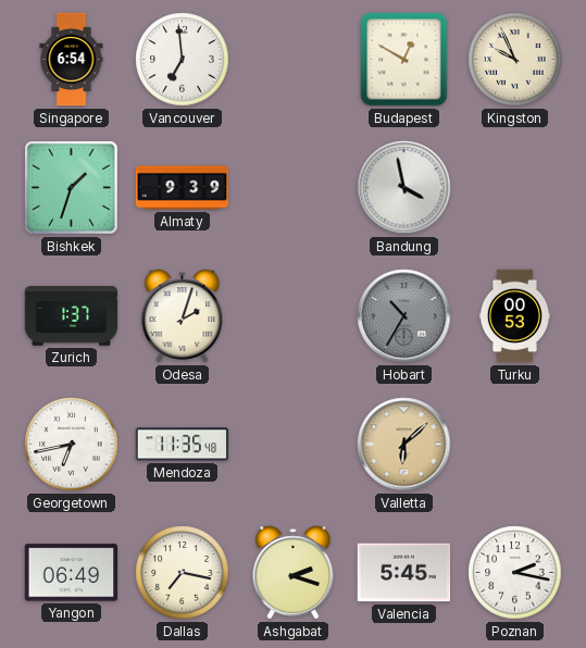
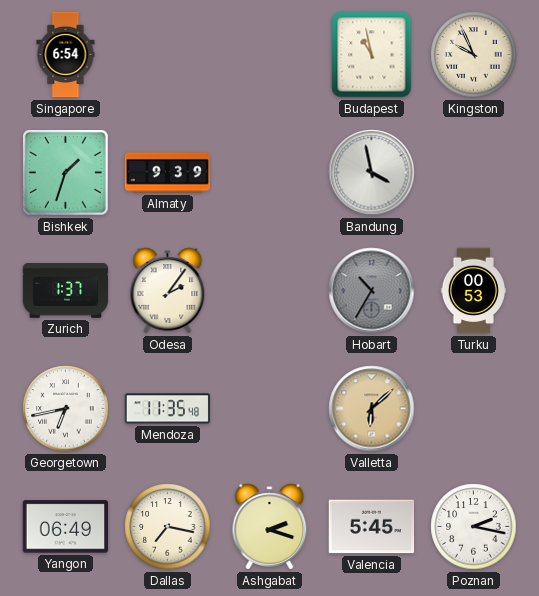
Vancouver: 6:59 -> none
Budapest: 12:50 -> 10:58
Odesa: 2:03 -> 2:06
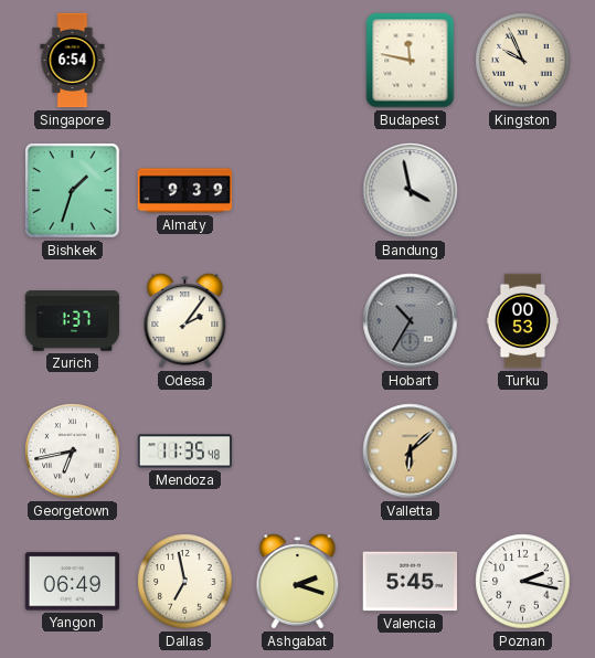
Budapest: 10:58 -> 11:47
Dallas: 7:17 -> 6:58
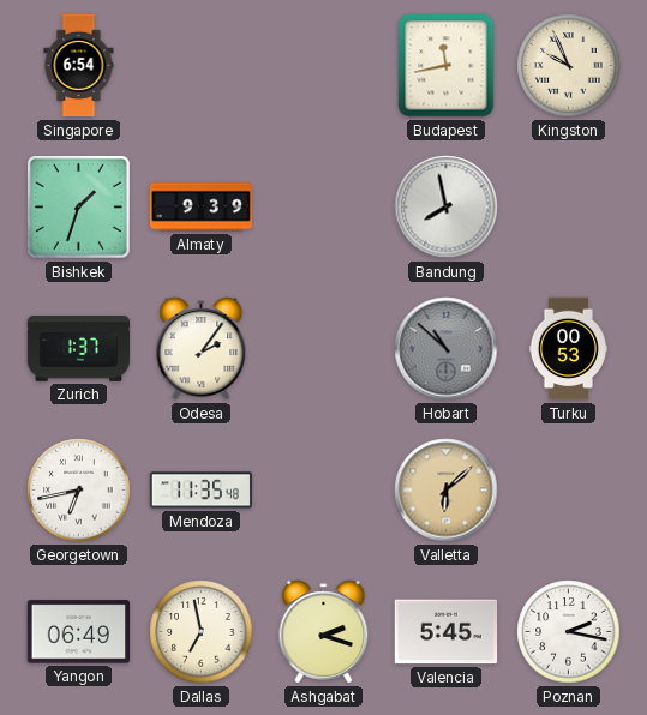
Budapest: 11:47 -> 11:43
Bandung: 3:58 -> 7:58
Hobart: 10:35 -> 10:52
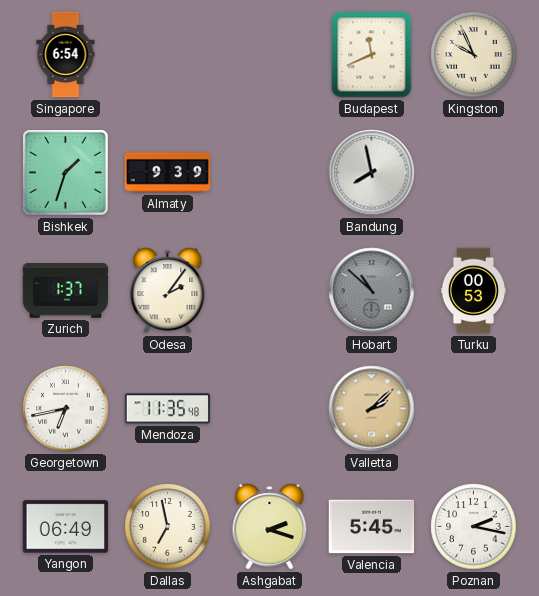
Budapest: 11:43 -> 11:41
Valletta: 6:08 -> 2:08
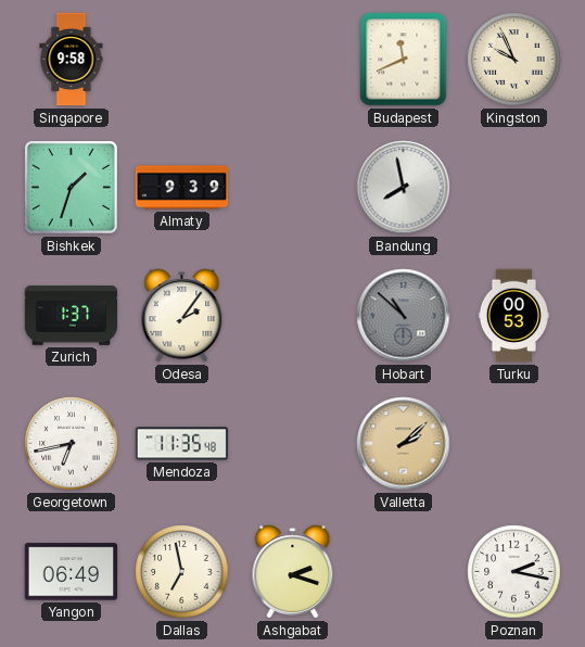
Singapore: 6:54 -> 9:58
Valencia: 5:45 -> none
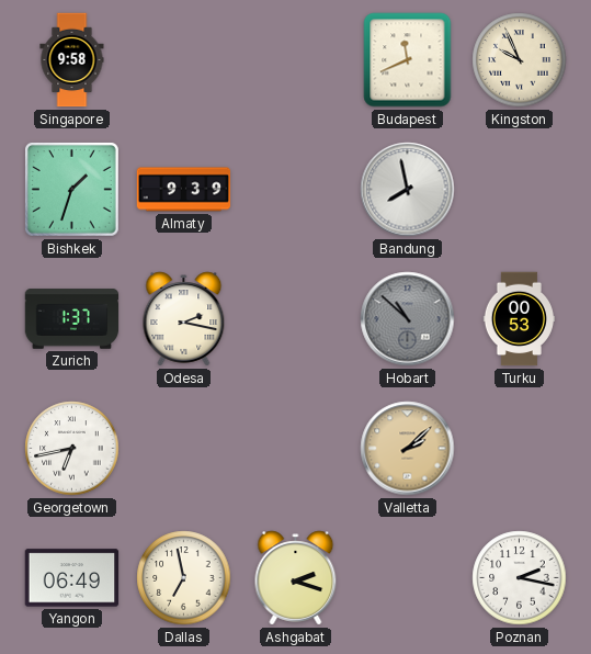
Odesa: 2:06 -> 2:17
Mendoza: 11:35 -> none
